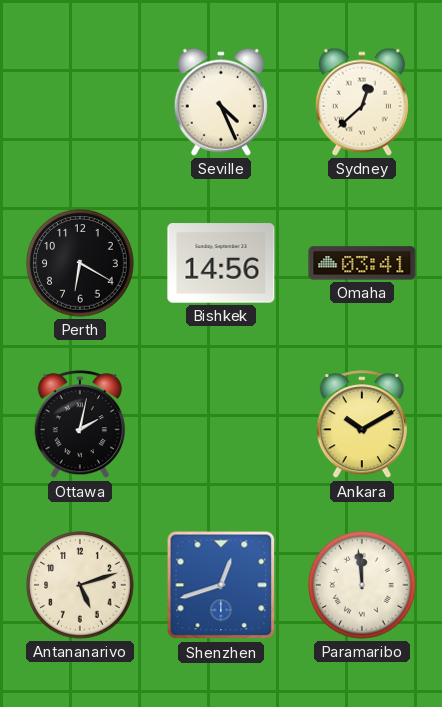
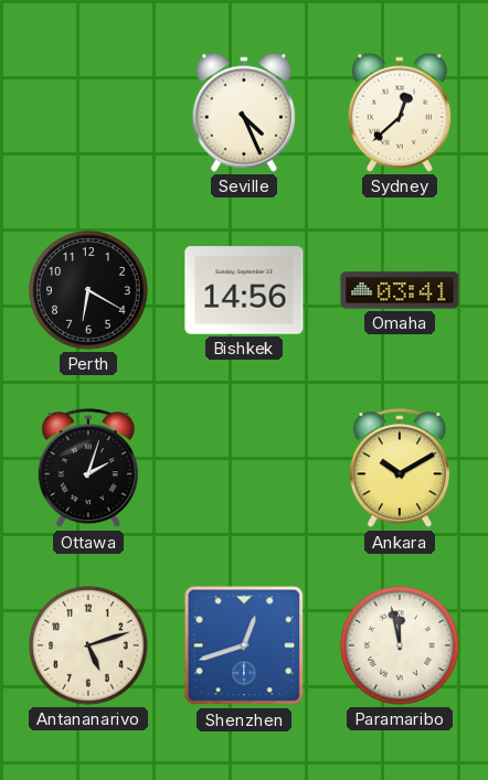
Ottawa: 2:02 -> 2:03
Paramaribo: 11:59 -> 11:58
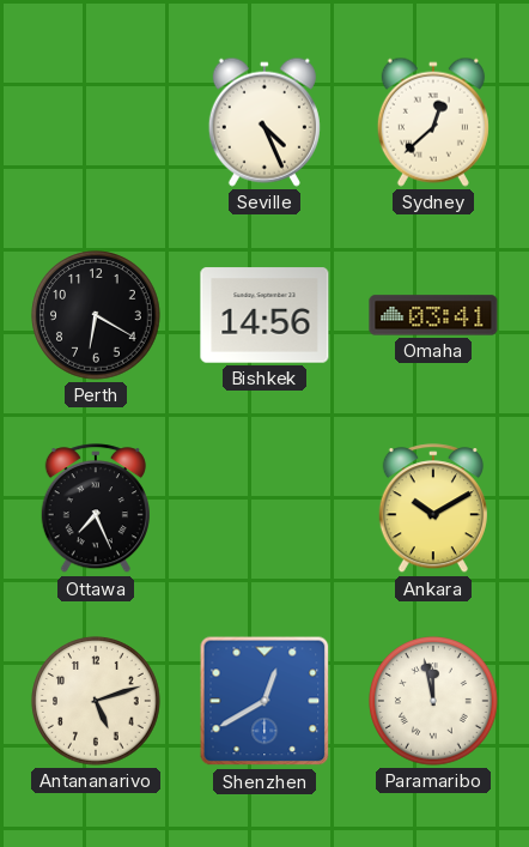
Ottawa: 2:03 -> 7:26
Shenzhen: 12:42 -> 12:40
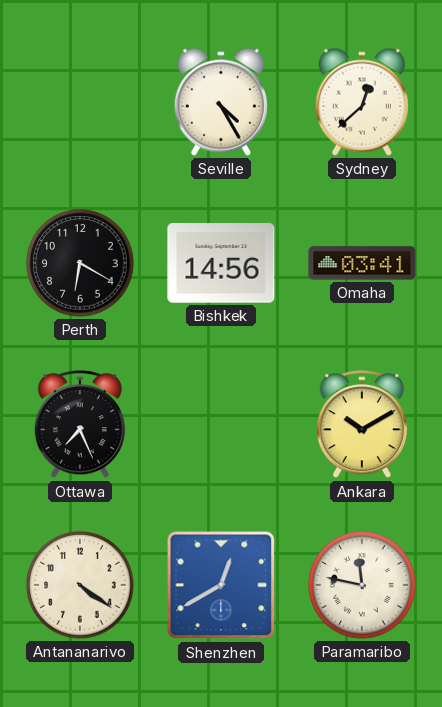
Seville: 4:26 -> 4:25
Antananarivo: 5:12 -> 4:21
Paramaribo: 11:58 -> 11:47
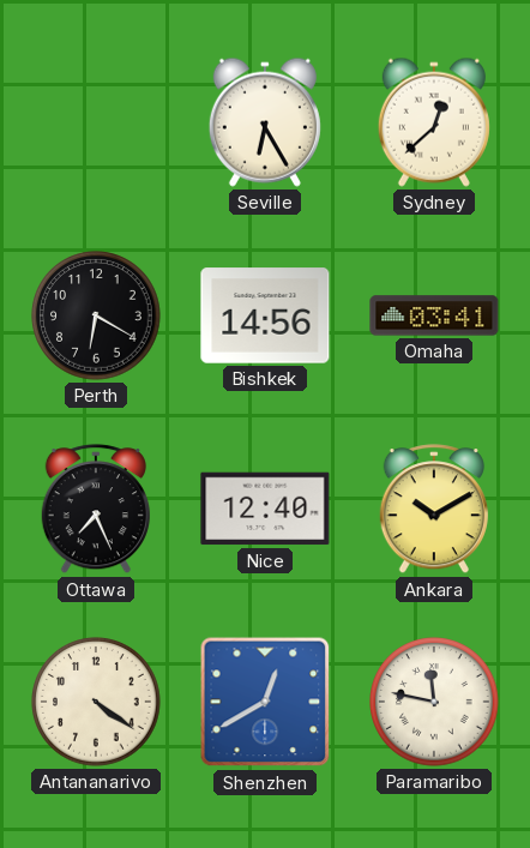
Seville: 4:25 -> 6:25
Nice: none -> 12:40
